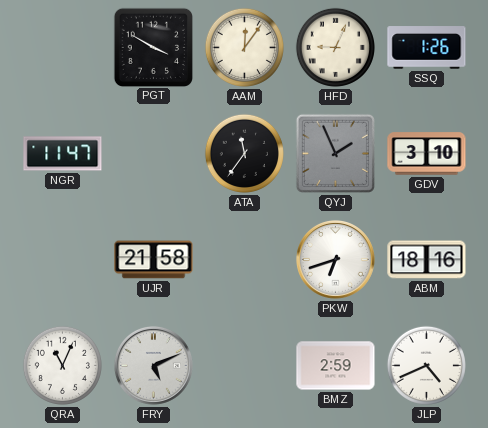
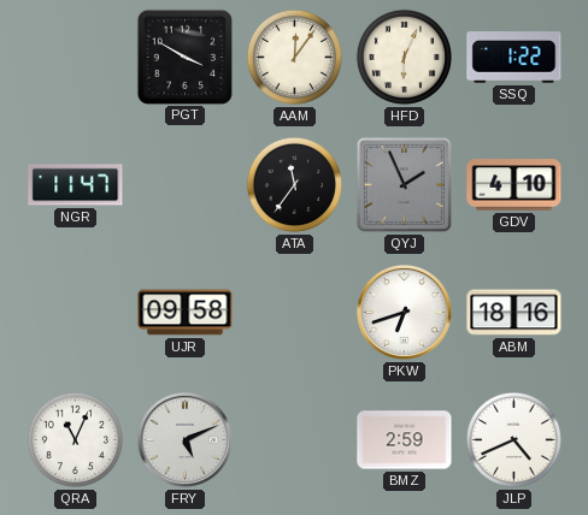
HFD: 9:04 -> 6:04
SSQ: 1:26 -> 1:22
GDV: 3:10 -> 4:10
UJR: 21:58 -> 09:58
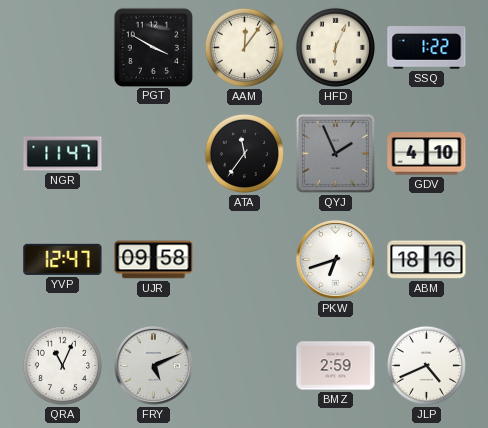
YVP: none -> 12:47
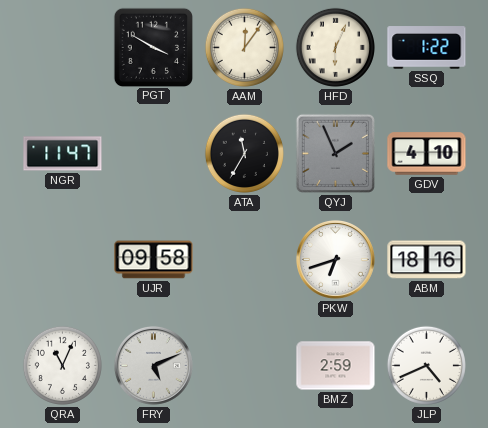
ATA: 11:36 -> 11:35
YVP: 12:47 -> none
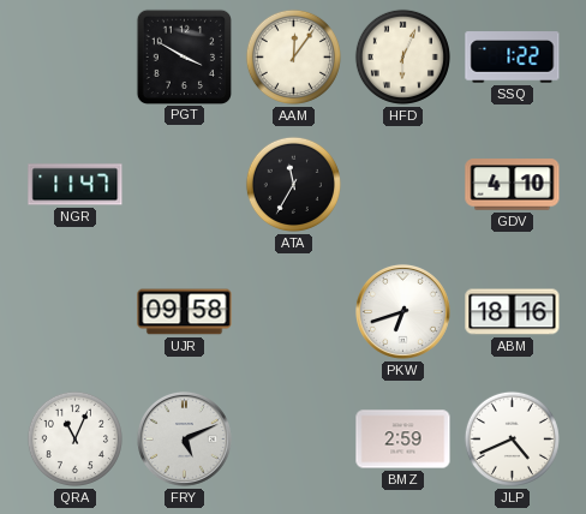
QYJ: 1:56 -> none
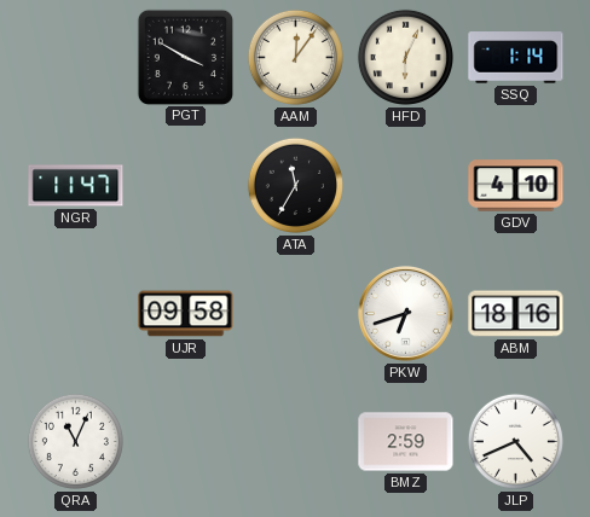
SSQ: 1:22 -> 1:14
FRY: 5:11 -> none
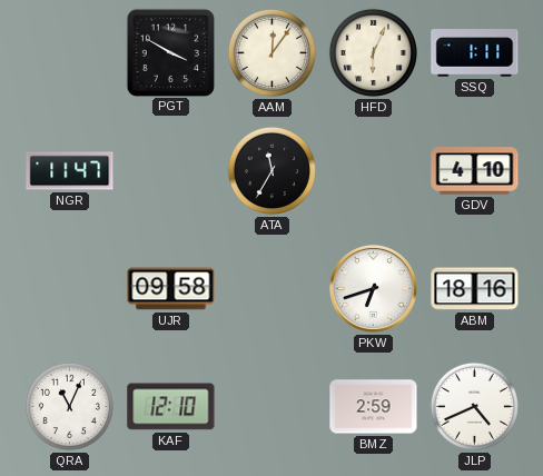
SSQ: 1:14 -> 1:11
KAF: none -> 12:10
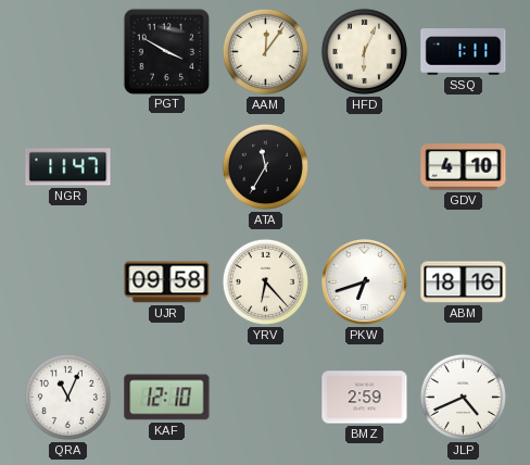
YRV: none -> 6:23
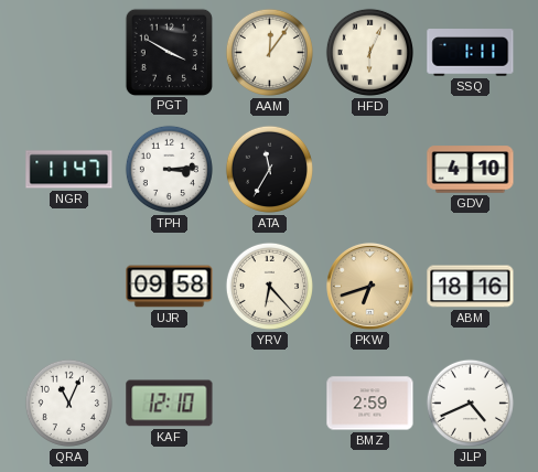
TPH: none -> 3:14
PKW dial: white -> champagne
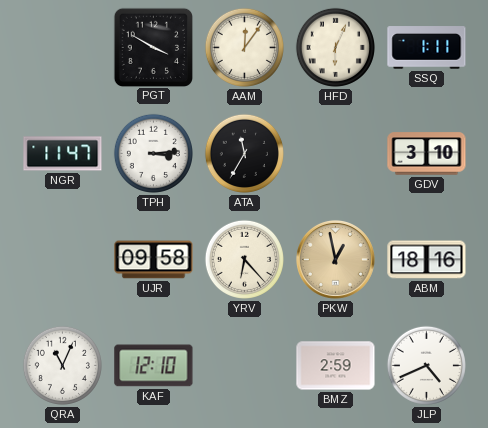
GDV: 4:10 -> 3:10
PKW: 6:42 -> 12:58
